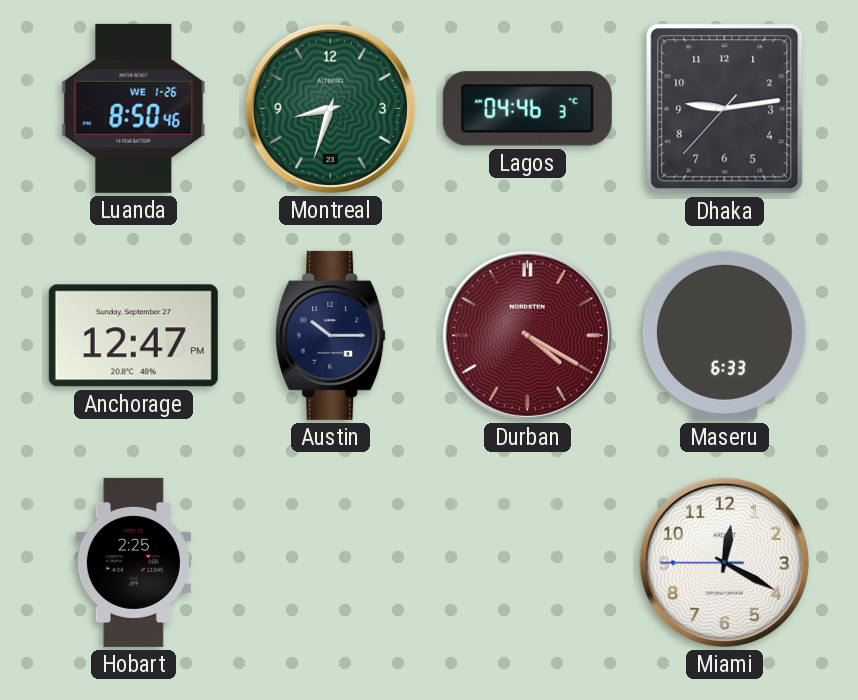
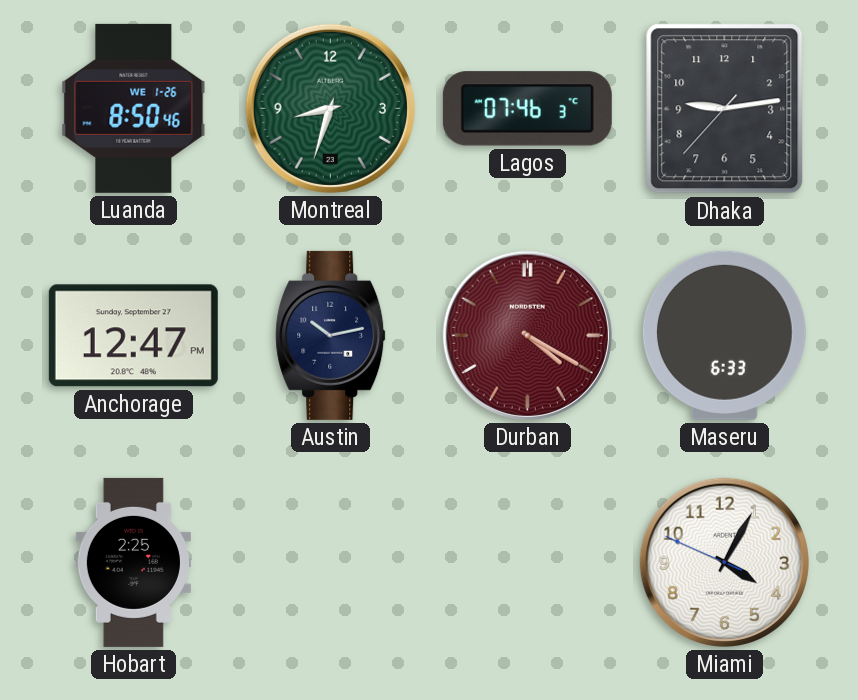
Lagos: 04:46 -> 07:46
Austin: 10:15 -> 10:13
Miami: 12:19 -> 4:04
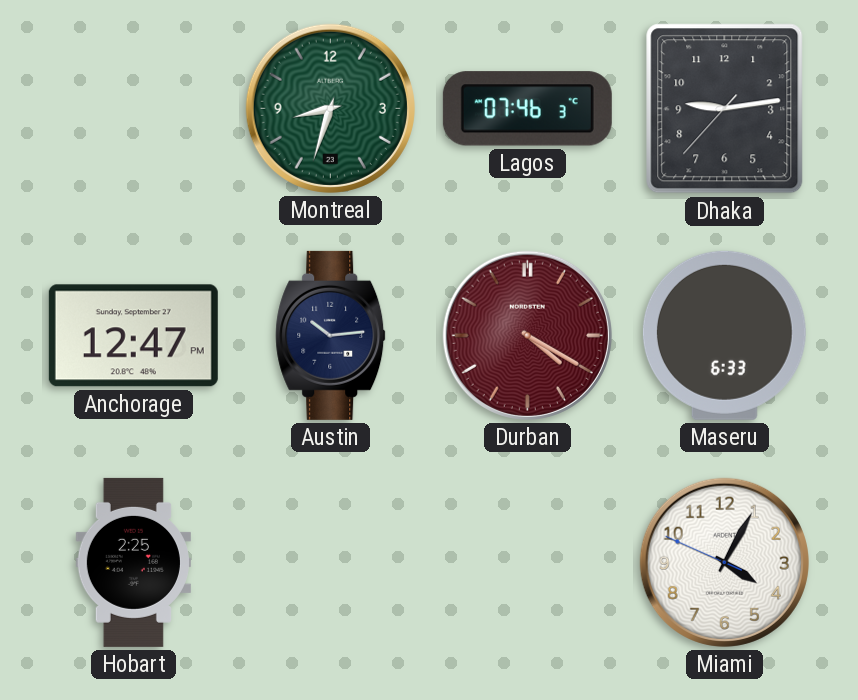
Luanda: 8:50 -> none
Austin: 10:13 -> 10:14
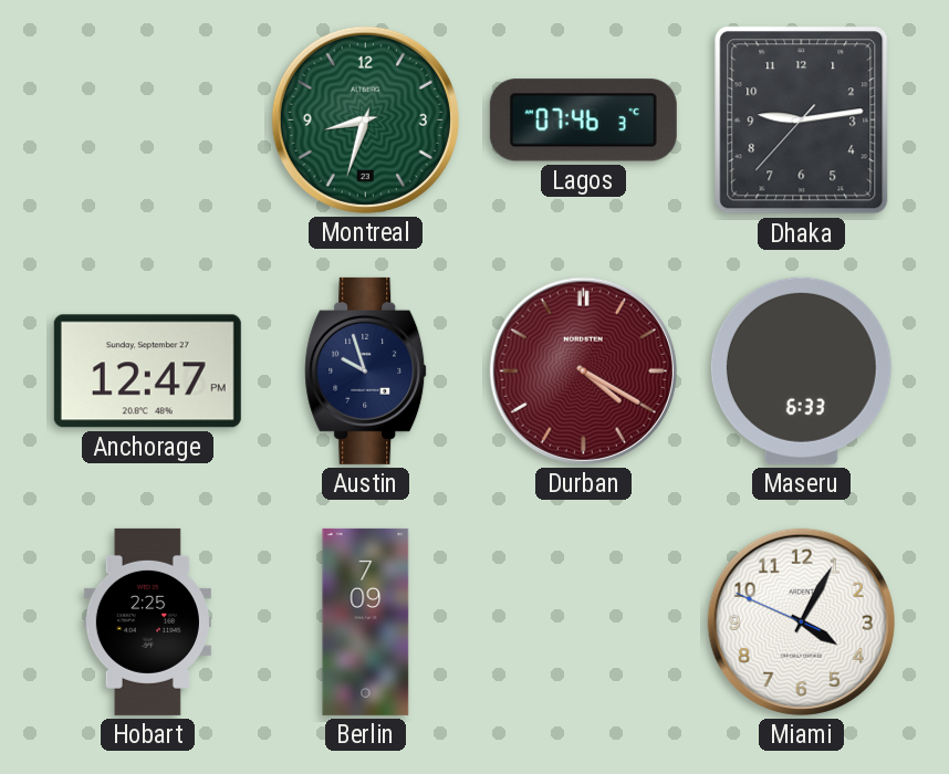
Austin: 10:14 -> 9:57
Berlin: none -> 7:09
